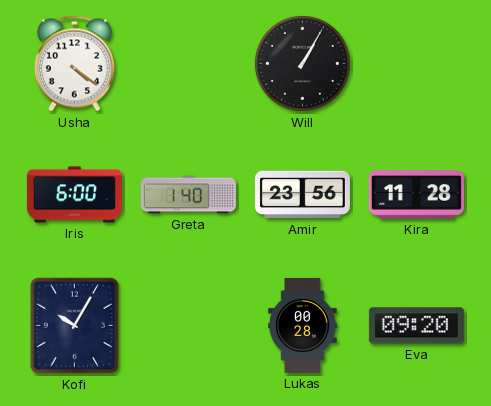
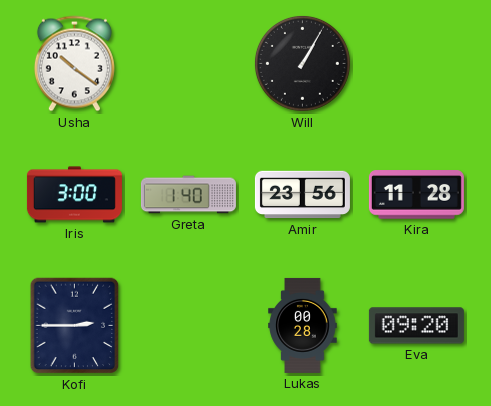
Usha: 4:21 -> 10:21
Iris: 6:00 -> 3:00
Kofi: 10:05 -> 2:45
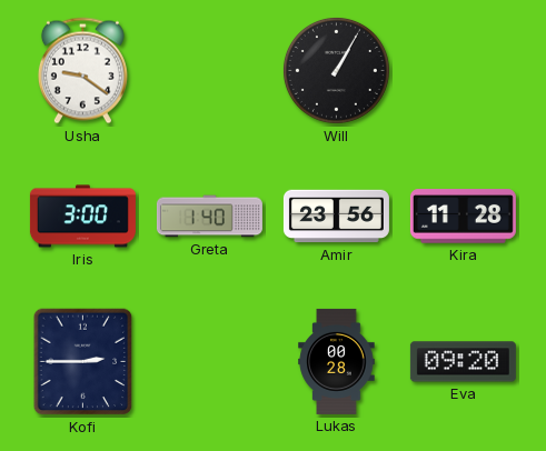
Usha: 10:21 -> 9:21
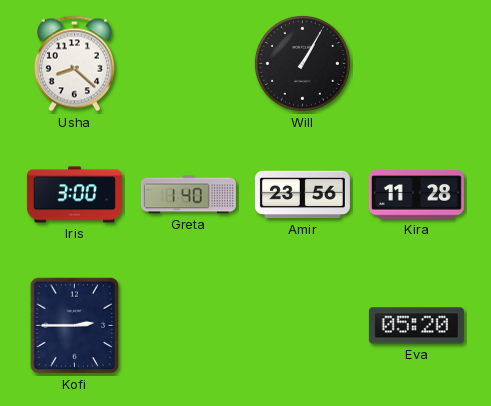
Usha: 9:21 -> 8:22
Lukas: 00:28 -> none
Eva: 09:20 -> 05:20
